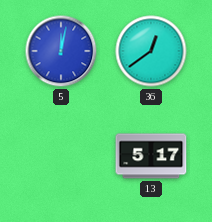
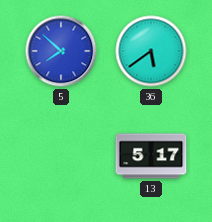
5: 12:02 -> 7:52
36: 12:39 -> 5:39
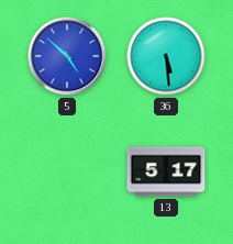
5: 7:52 -> 4:52
36: 5:39 -> 5:29
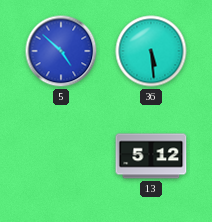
13: 5:17 -> 5:12
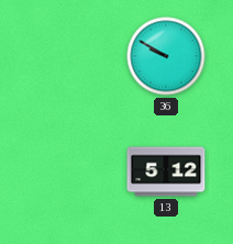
5: 4:52 -> none
36: 5:29 -> 9:50
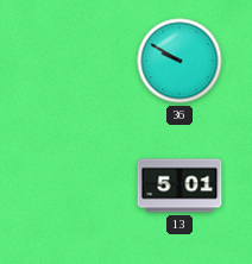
13: 5:12 -> 5:01
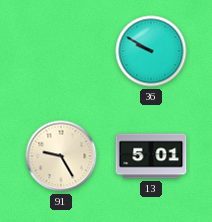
91: none -> 9:25
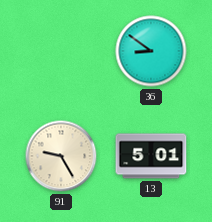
36: 9:50 -> 8:51
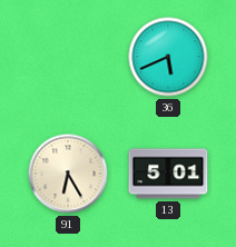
36: 8:51 -> 5:41
91: 9:25 -> 6:25
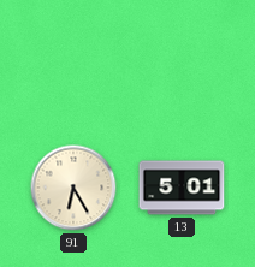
36: 5:41 -> none
